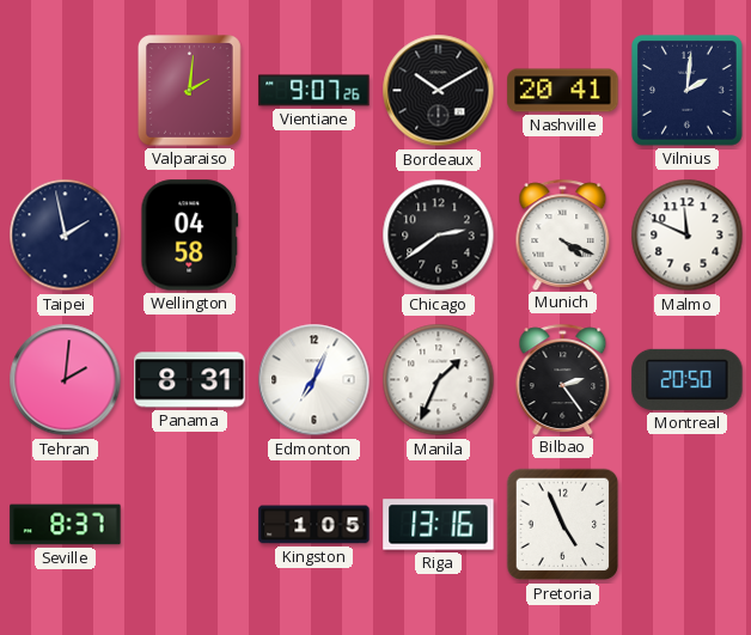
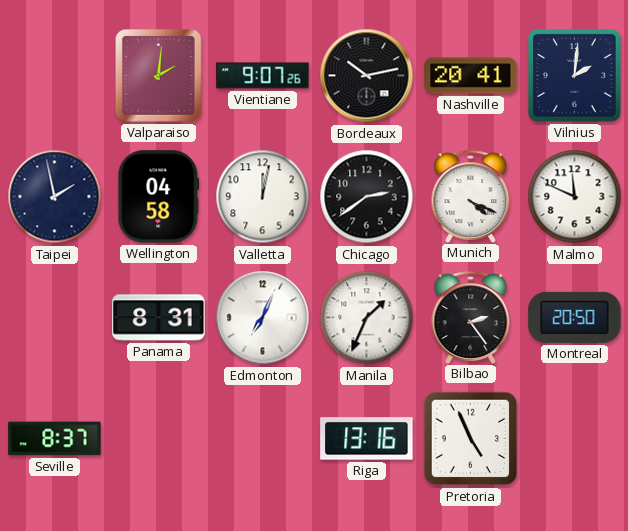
Bordeaux: 10:10 -> 10:13
Valletta: none -> 12:02
Tehran: 2:01 -> none
Kingston: 1:05 -> none
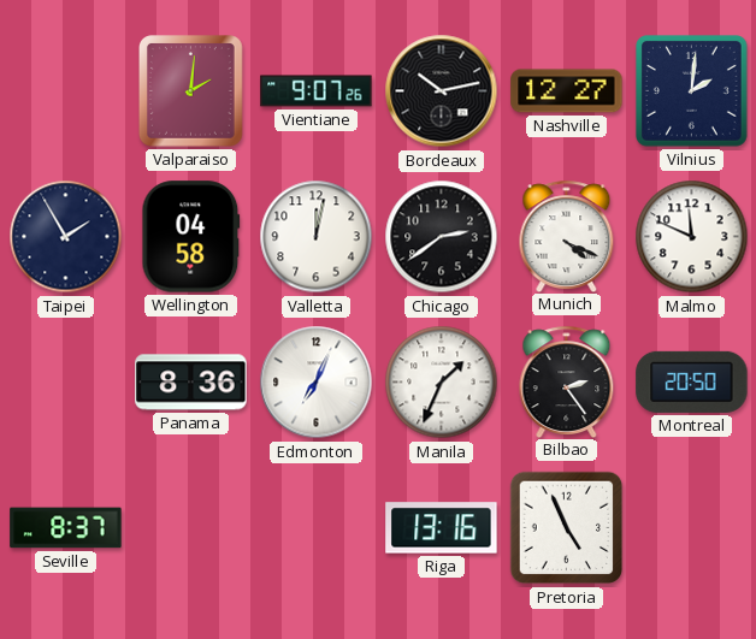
Nashville: 20:41 -> 12:27
Taipei: 1:58 -> 1:55
Panama: 8:31 -> 8:36
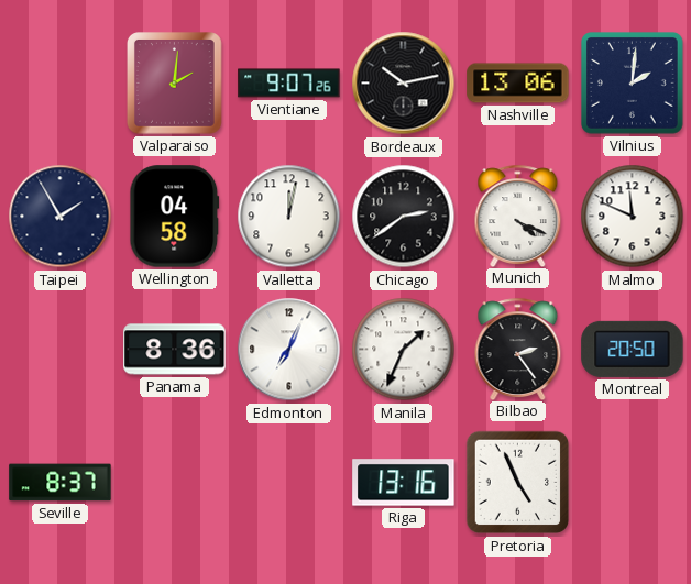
Nashville: 12:27 -> 13:06
